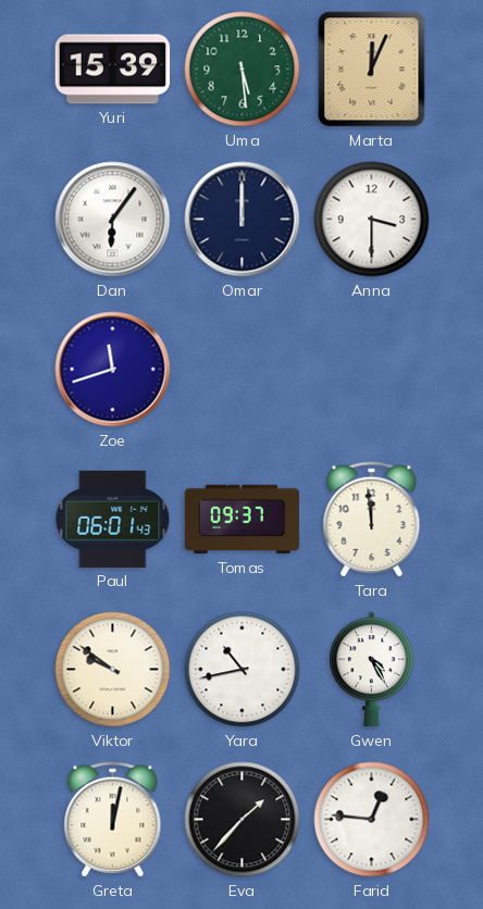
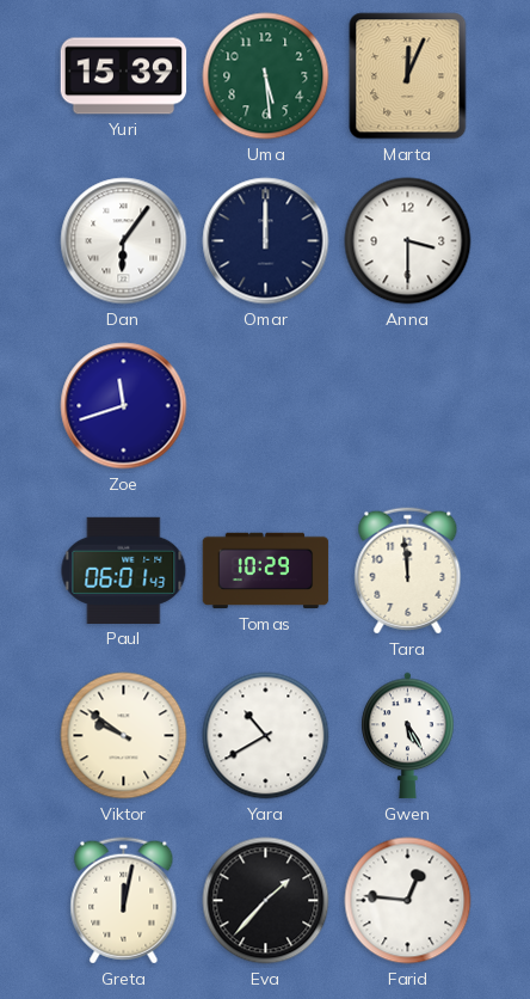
Tomas: 09:37 -> 10:29
Yara: 10:43 -> 10:40
Gwen: 4:25 -> 5:25
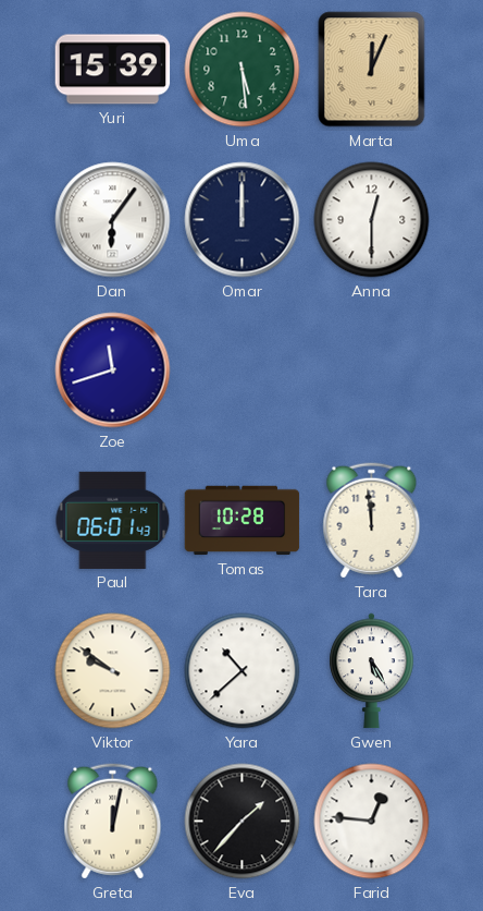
Anna: 3:30 -> 12:30
Tomas: 10:29 -> 10:28
Yara: 10:40 -> 10:38
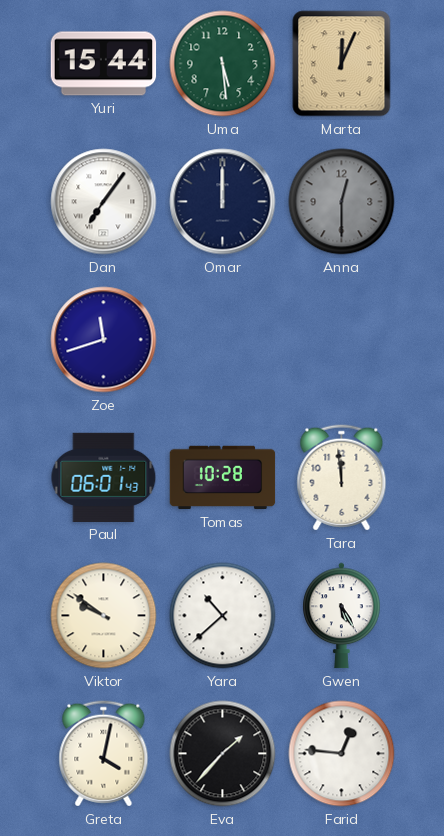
Yuri: 15:39 -> 15:44
Dan: 6:06 -> 7:06
Anna dial: white -> grey
Greta: 12:02 -> 4:02
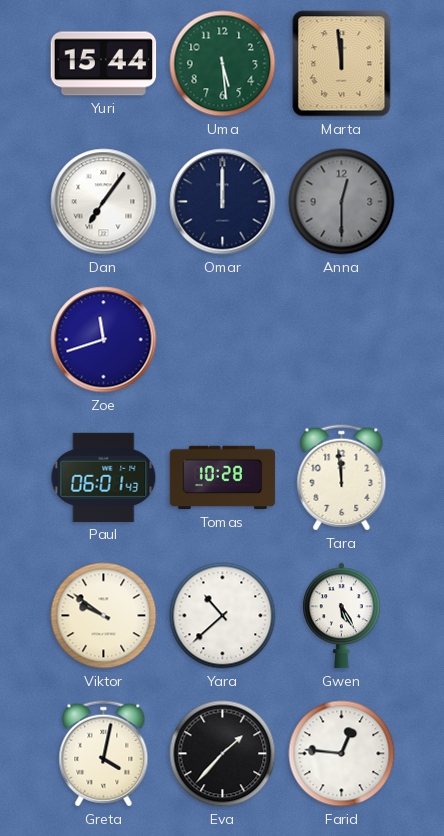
Marta: 12:04 -> 11:59
